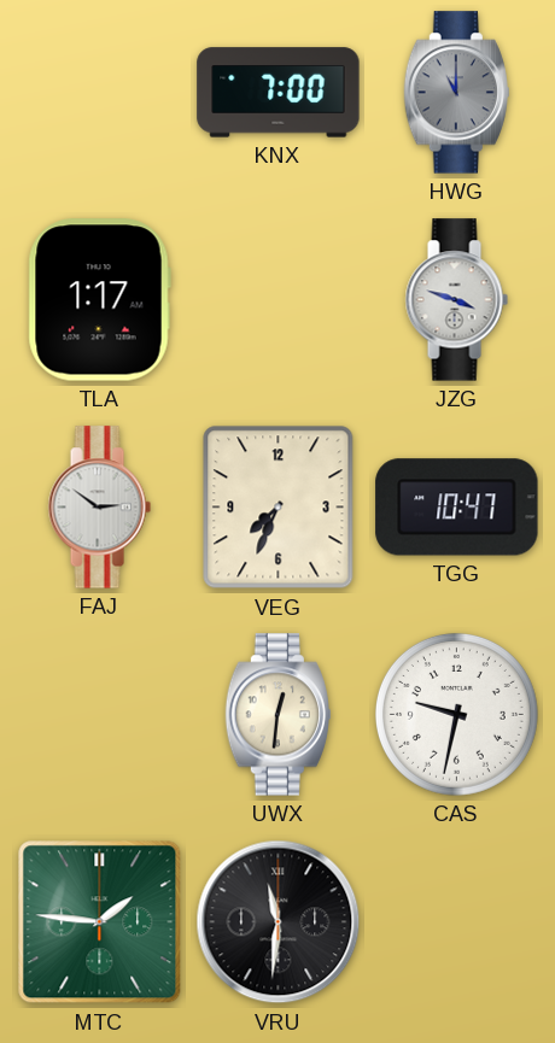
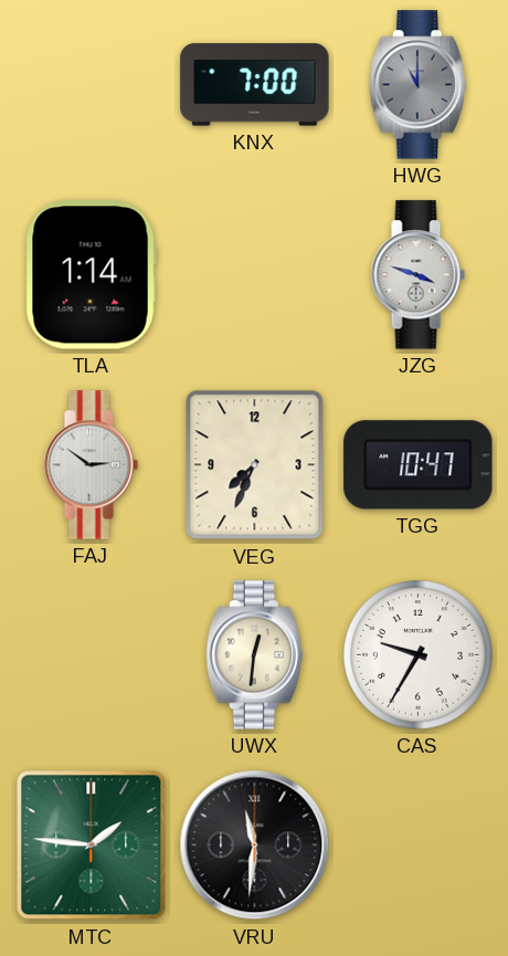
TLA: 1:17 -> 1:14
CAS: 9:32 -> 9:35
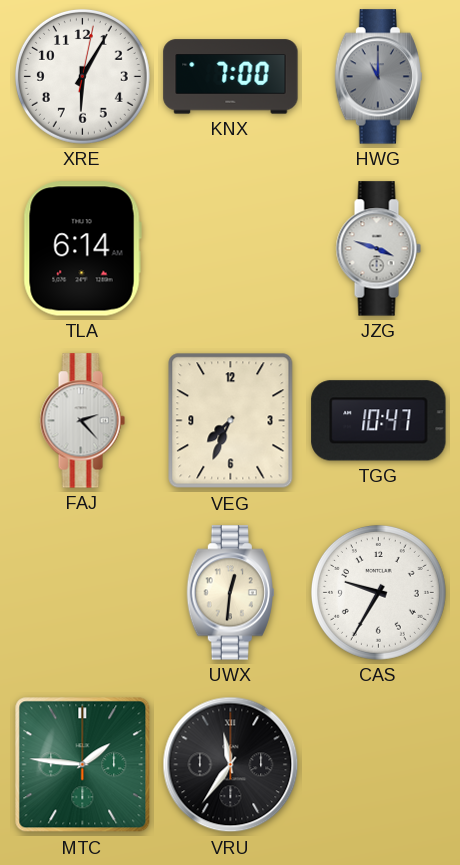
XRE: none -> 6:05
TLA: 1:14 -> 6:14
FAJ: 2:51 -> 2:23
VRU: 11:31 -> 11:36
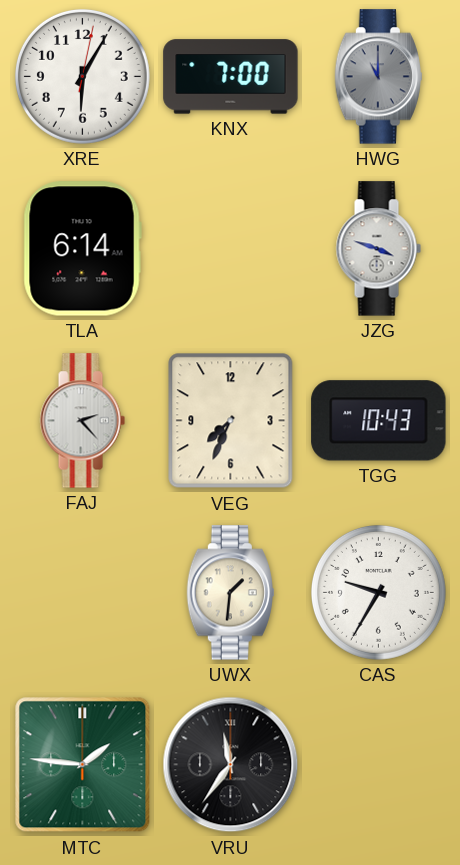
TGG: 10:47 -> 10:43
UWX: 12:31 -> 1:31
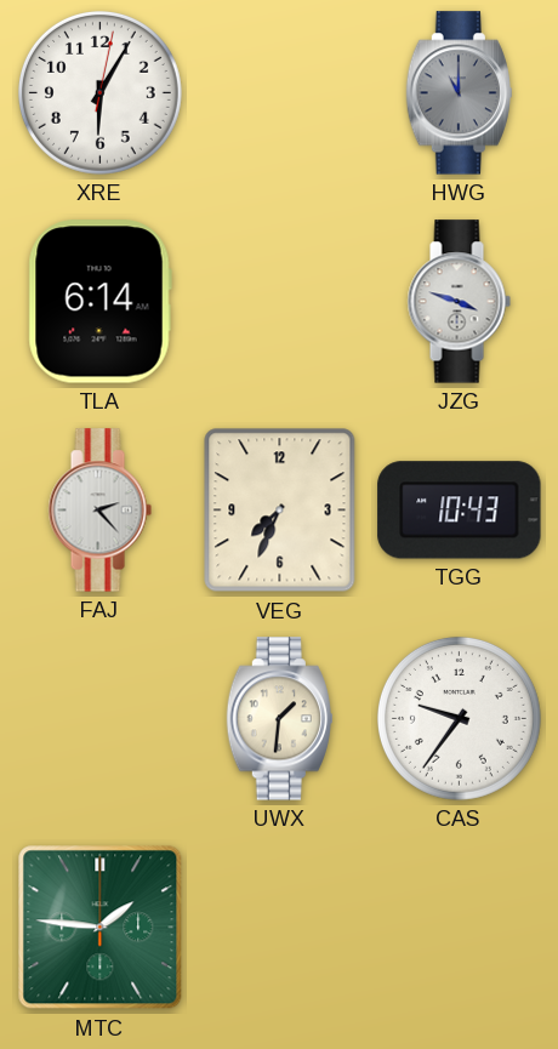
KNX: 7:00 -> none
CAS: 9:35 -> 9:36
VRU: 11:36 -> none
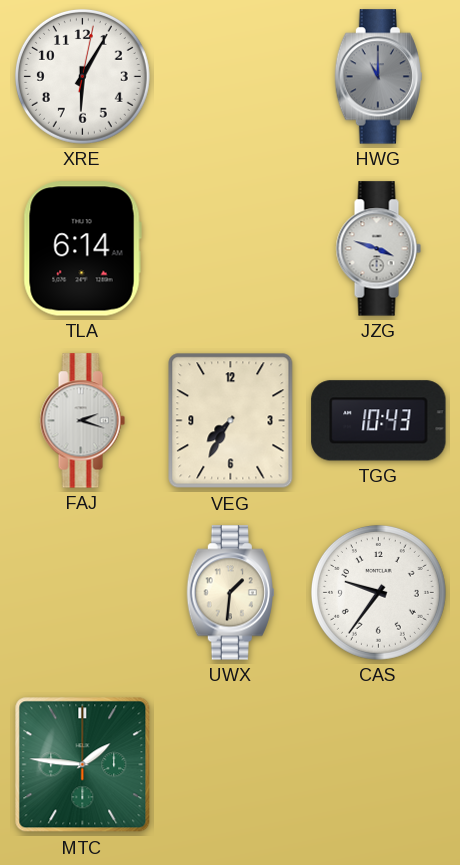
FAJ: 2:23 -> 2:18
VEG: 7:34 -> 7:35
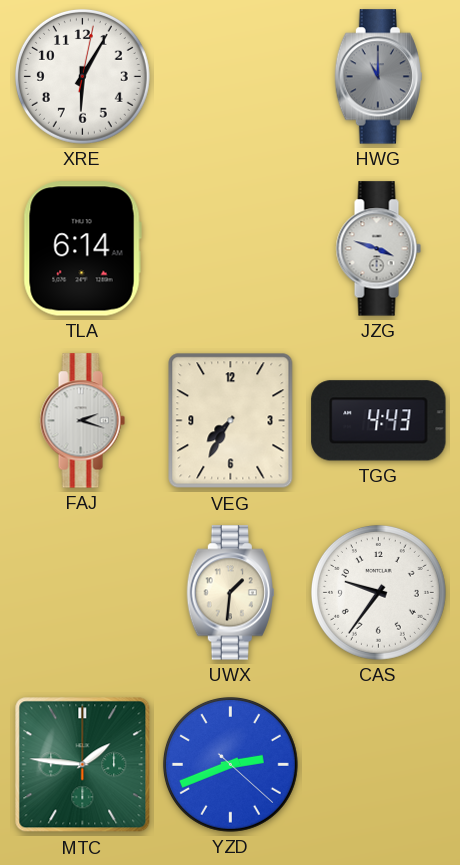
TGG: 10:43 -> 4:43
YZD: none -> 2:41
